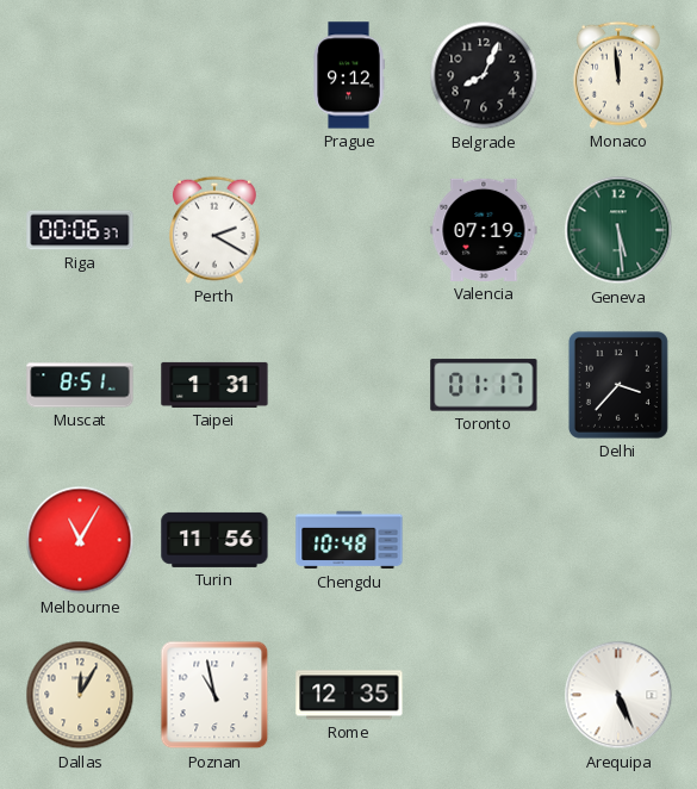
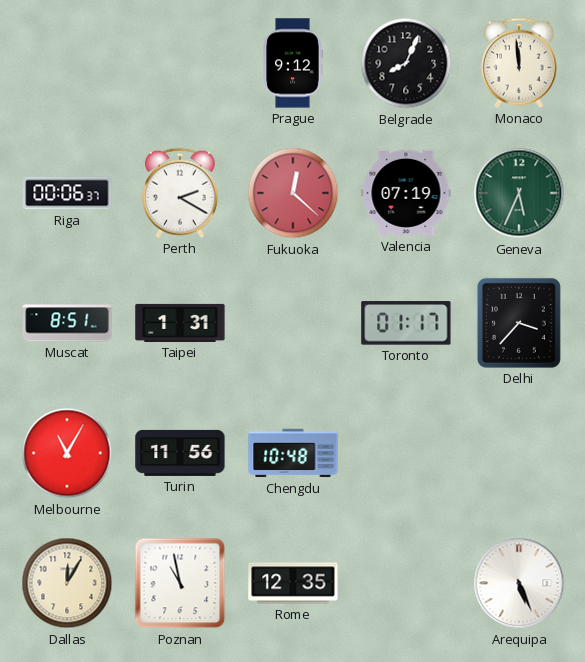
Fukuoka: none -> 12:22
Geneva: 5:29 -> 5:34
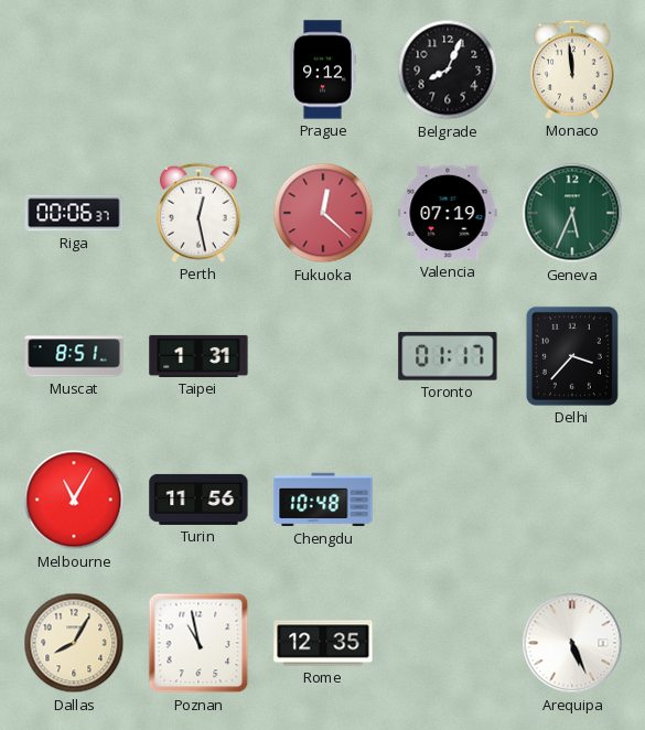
Perth: 2:20 -> 12:28
Dallas: 12:05 -> 8:05
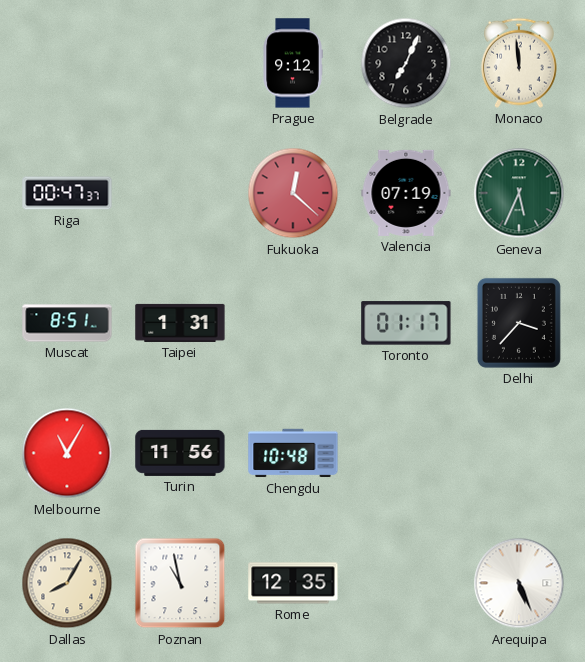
Belgrade: 8:04 -> 7:04
Riga: 00:06 -> 00:47
Perth: 12:28 -> none
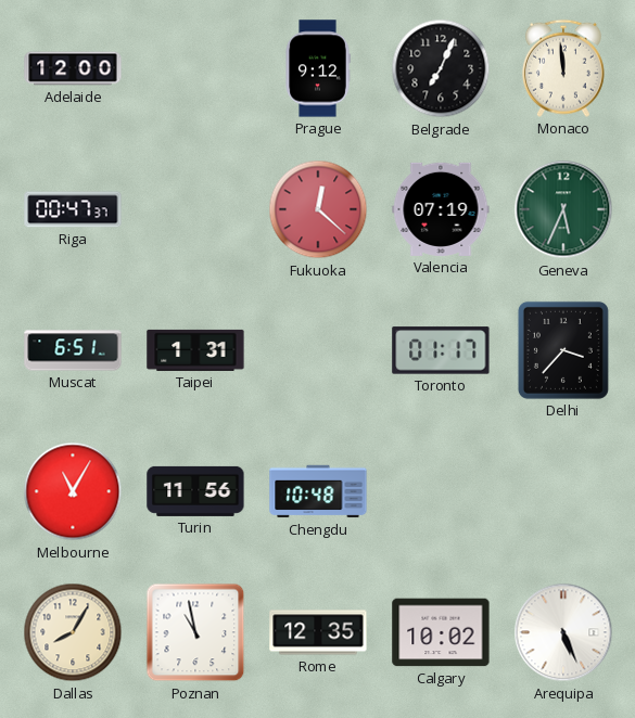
Adelaide: none -> 12:00
Muscat: 8:51 -> 6:51
Calgary: none -> 10:02
